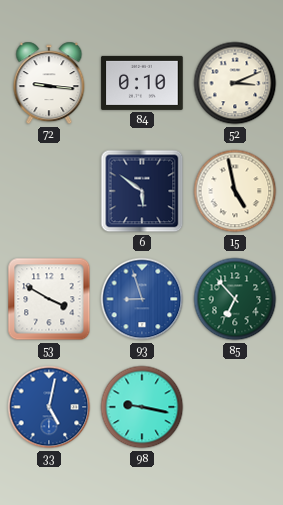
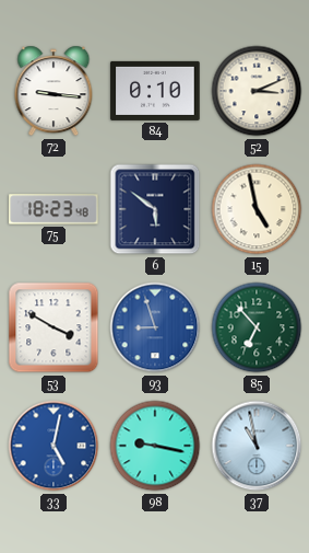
75: none -> 18:23
37: none -> 10:58
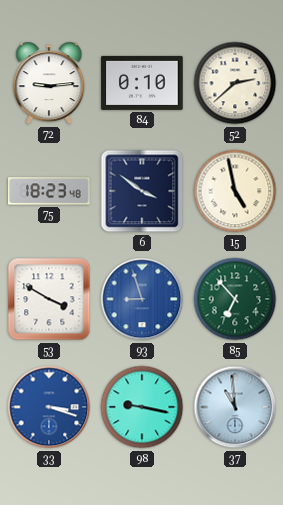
72: 9:16 -> 9:14
52: 3:11 -> 2:38
6: 5:51 -> 3:51
33: 5:02 -> 3:18
37: 10:58 -> 10:59
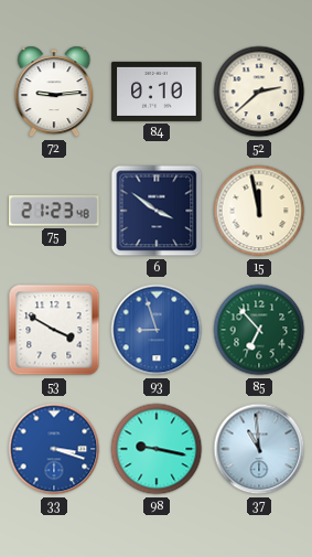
75: 18:23 -> 21:23
15: 4:58 -> 11:58
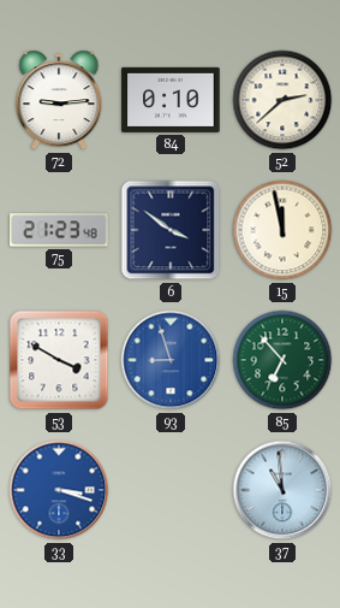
98: 9:17 -> none
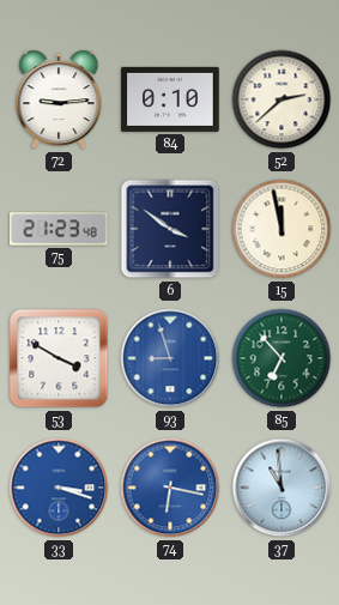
74: none -> 6:17
